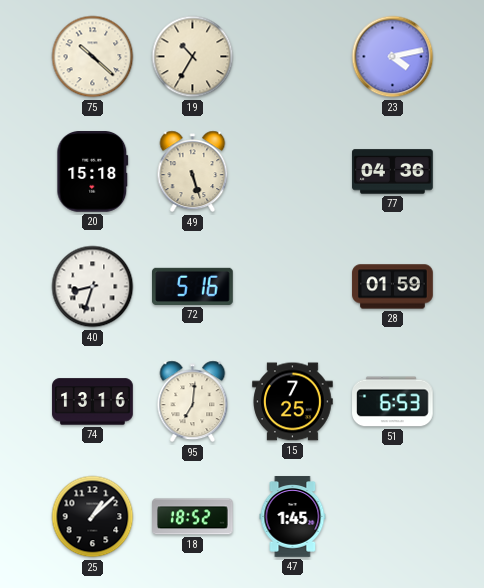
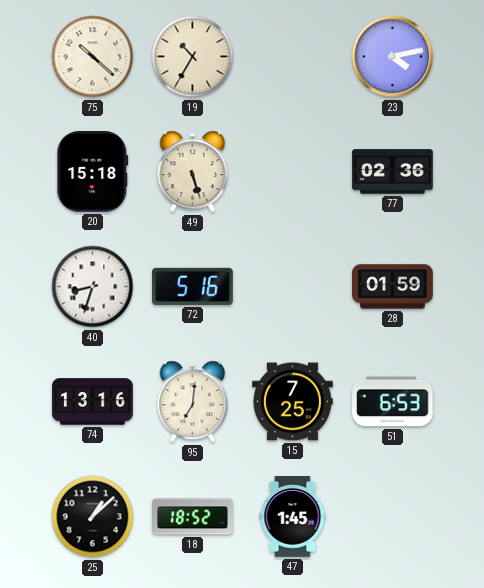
77: 04:36 -> 02:36
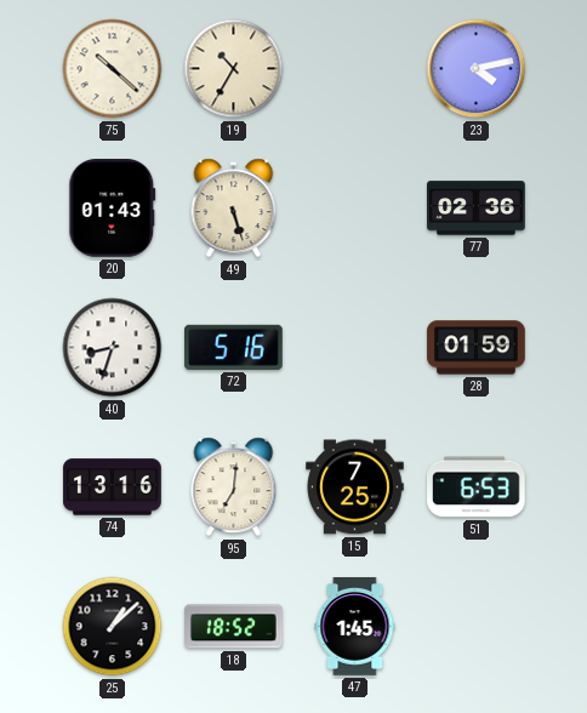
20: 15:18 -> 01:43
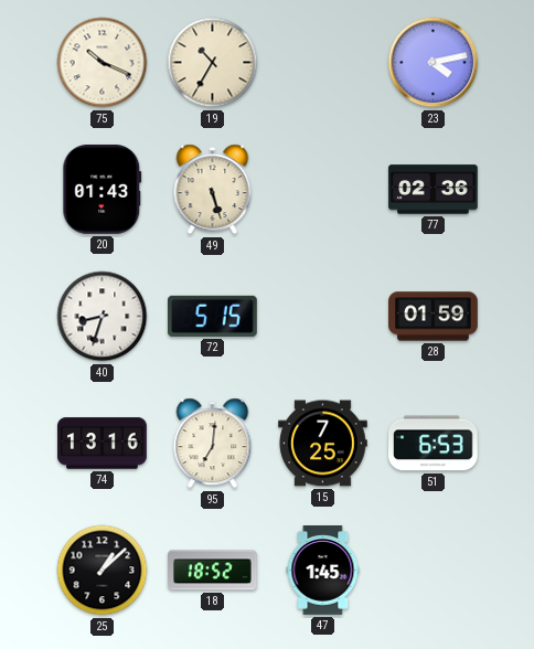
75: 10:22 -> 10:19
72: 5:16 -> 5:15
